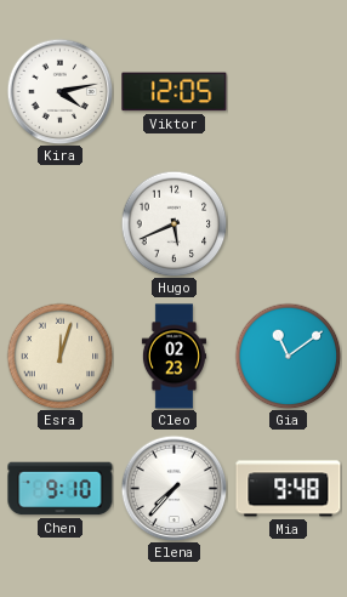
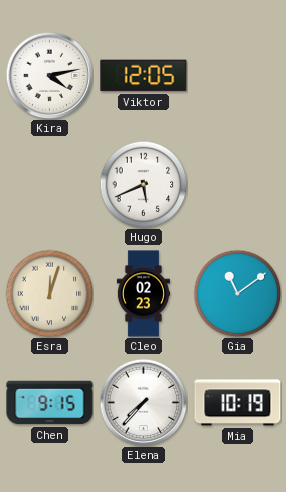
Chen: 9:10 -> 9:15
Mia: 9:48 -> 10:19
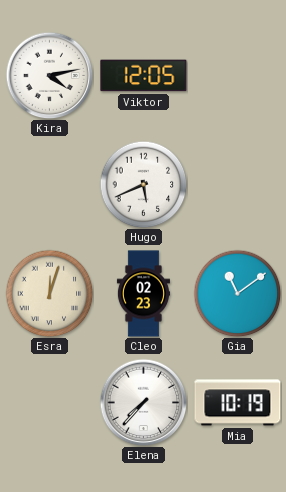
Chen: 9:15 -> none
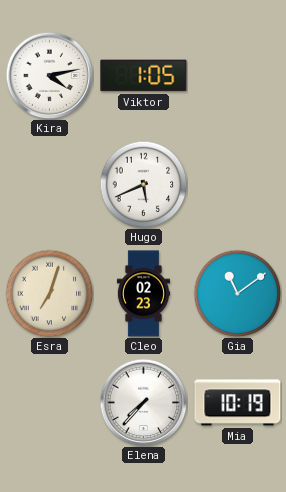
Viktor: 12:05 -> 1:05
Esra: 12:03 -> 7:03
